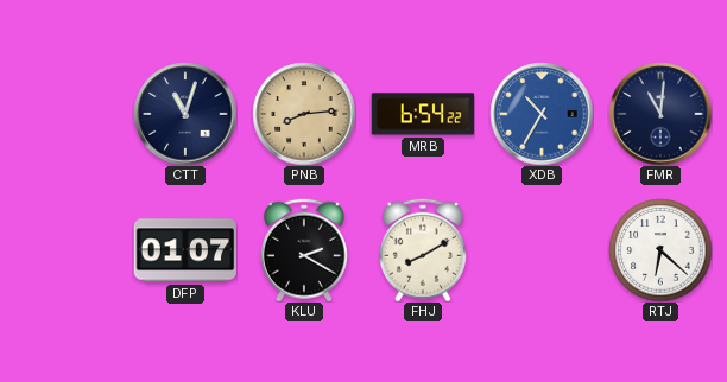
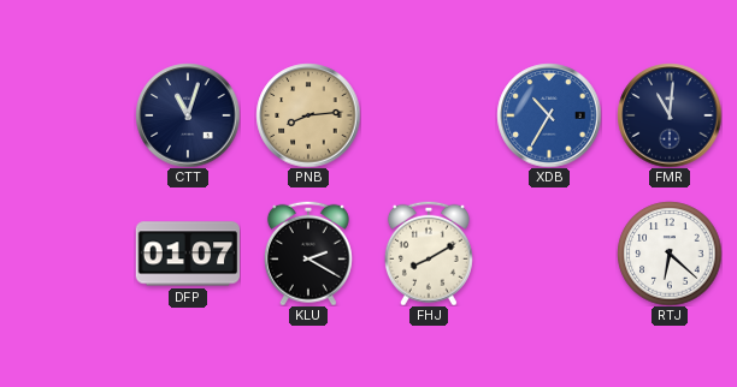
MRB: 6:54 -> none
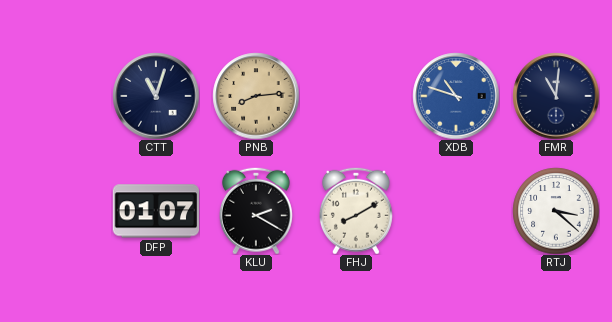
XDB: 10:35 -> 10:48
RTJ: 6:22 -> 3:22
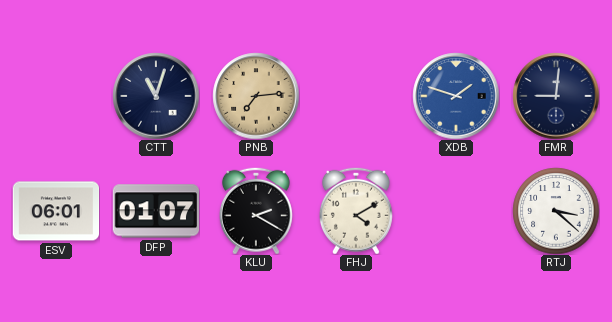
PNB: 8:14 -> 7:14
XDB: 10:48 -> 1:48
FMR: 11:01 -> 9:01
ESV: none -> 06:01
FHJ: 8:10 -> 4:10
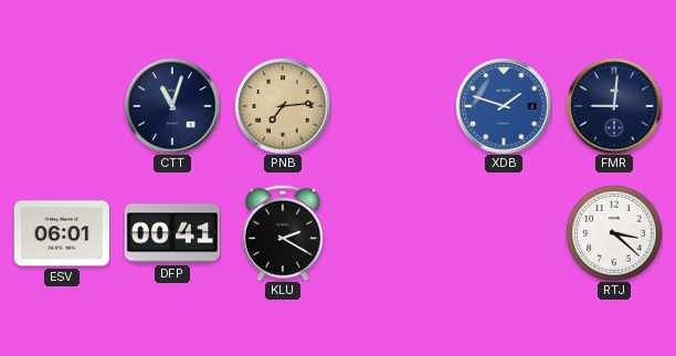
DFP: 01:07 -> 00:41
FHJ: 4:10 -> none
